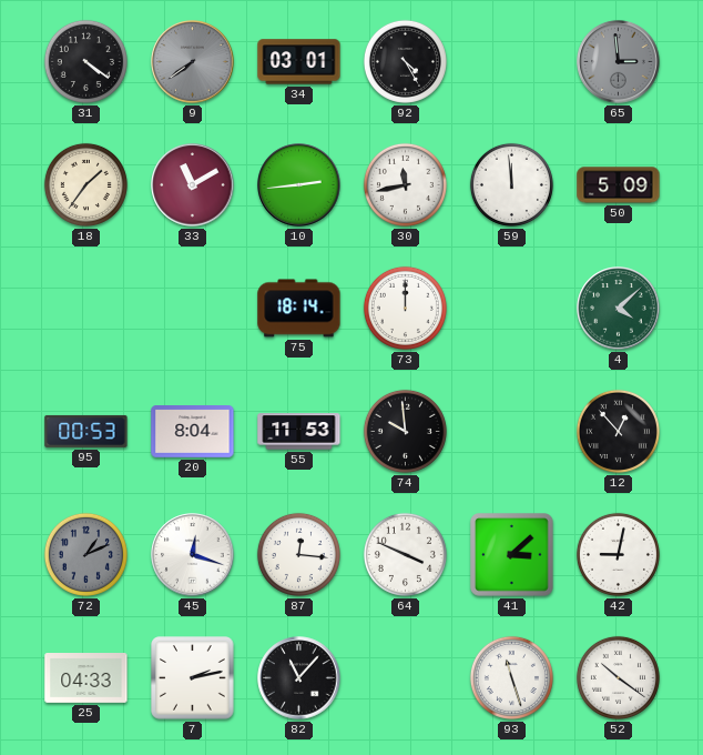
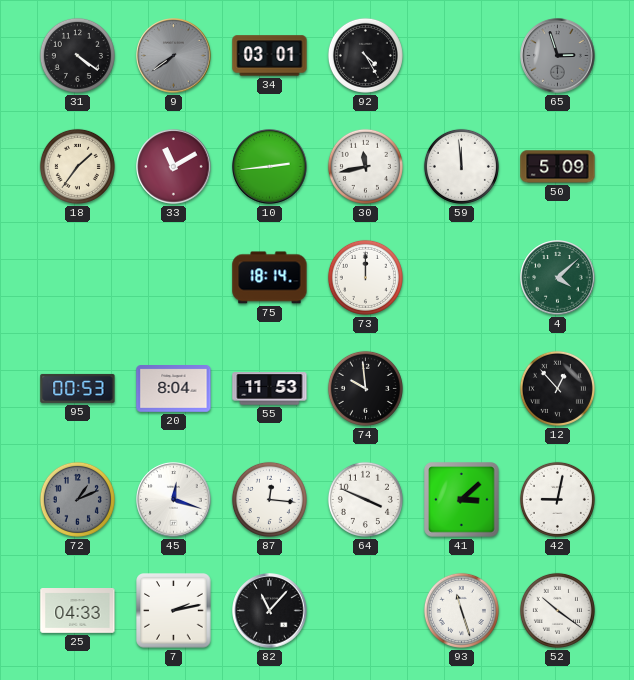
65: 2:59 -> 2:57
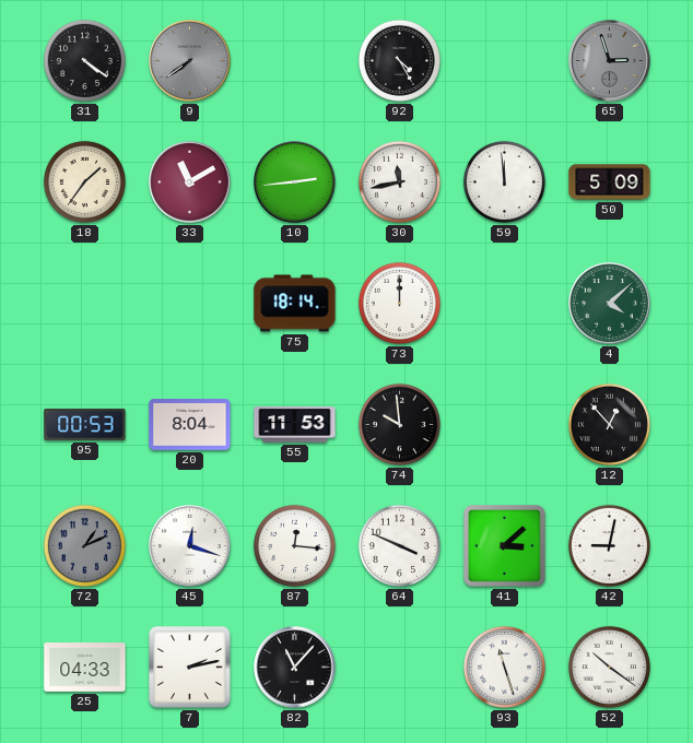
34: 03:01 -> none
